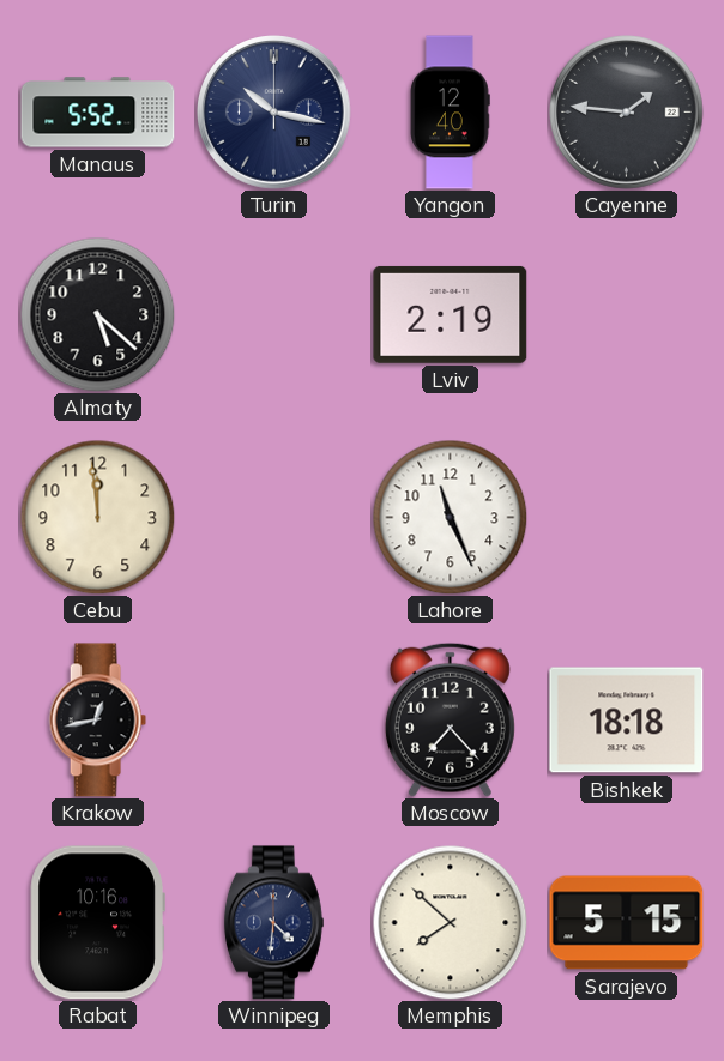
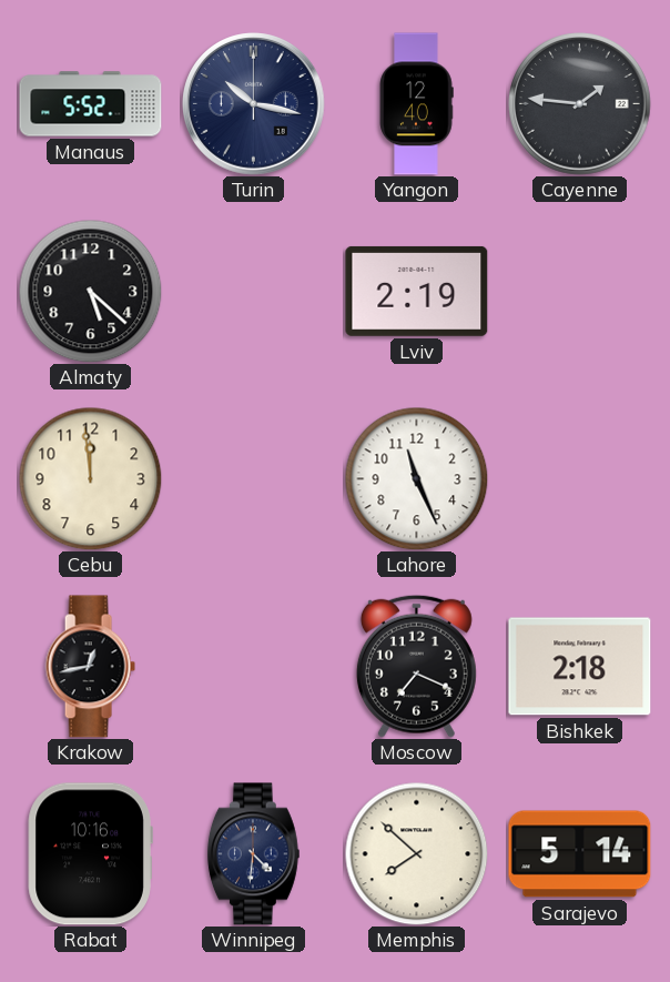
Moscow: 7:23 -> 7:19
Bishkek: 18:18 -> 2:18
Sarajevo: 5:15 -> 5:14
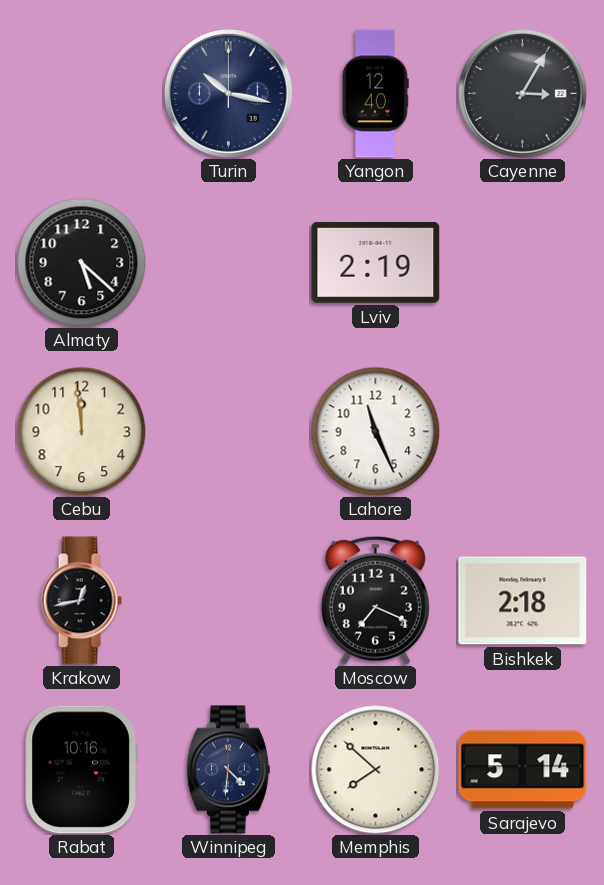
Manaus: 5:52 -> none
Cayenne: 1:46 -> 3:05
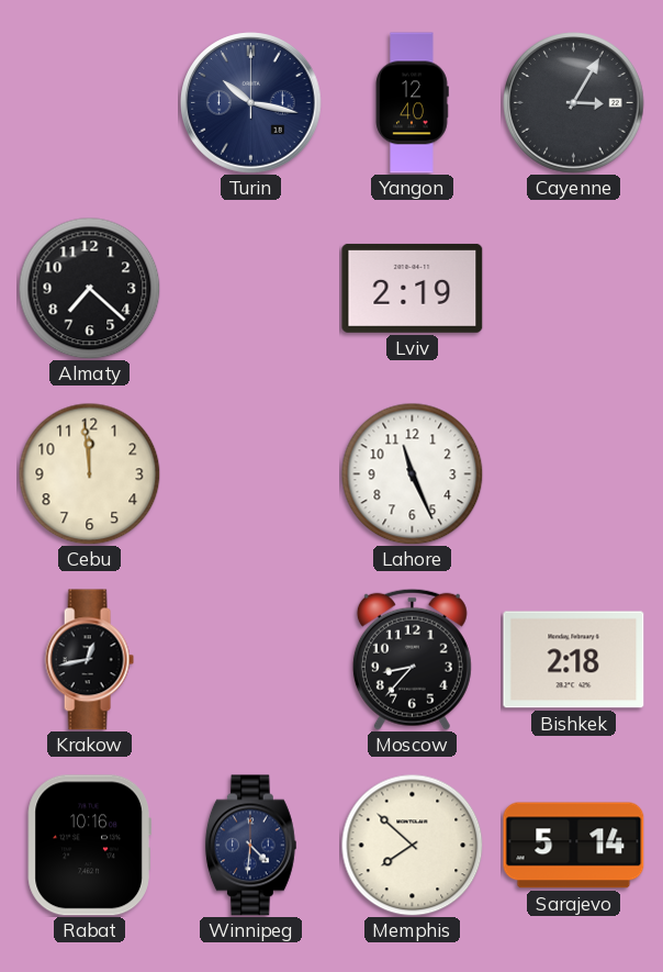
Almaty: 5:22 -> 7:22
Moscow: 7:19 -> 8:37
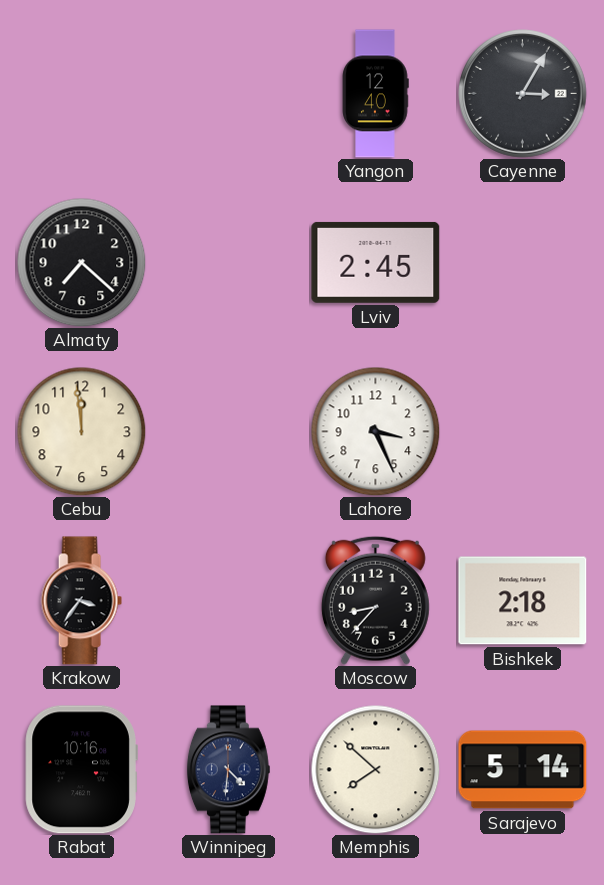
Turin: 10:17 -> none
Lviv: 2:19 -> 2:45
Lahore: 11:26 -> 3:26
Krakow: 12:43 -> 3:36
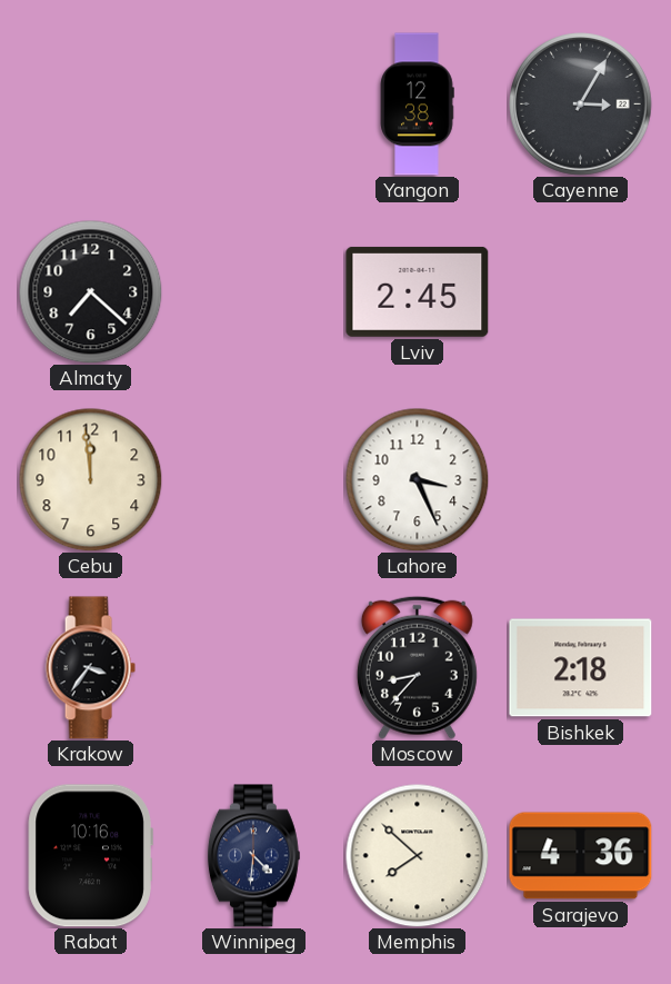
Yangon: 12:40 -> 12:38
Sarajevo: 5:14 -> 4:36
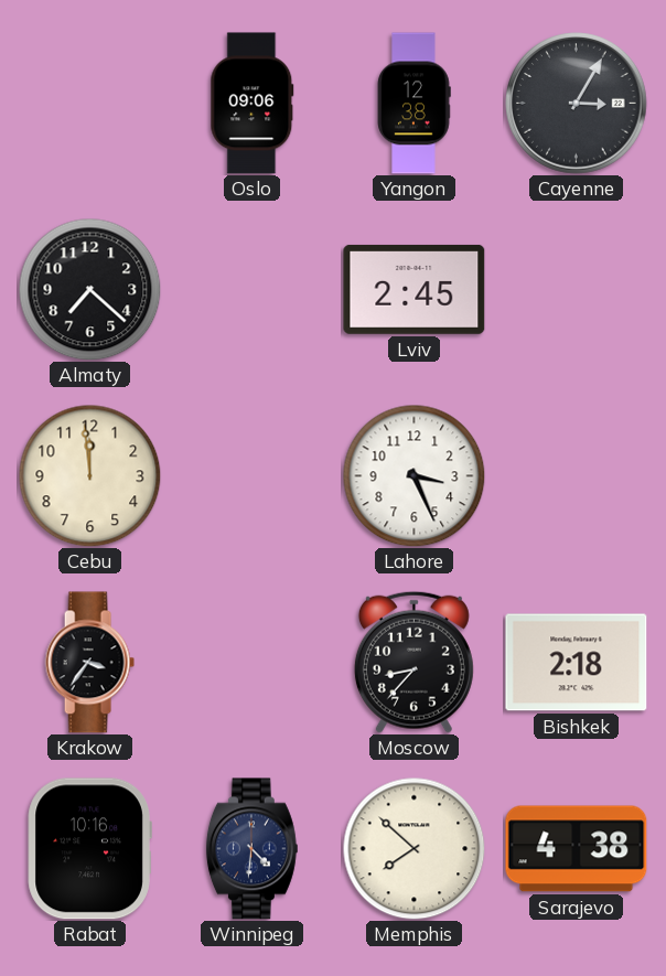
Oslo: none -> 09:06
Sarajevo: 4:36 -> 4:38
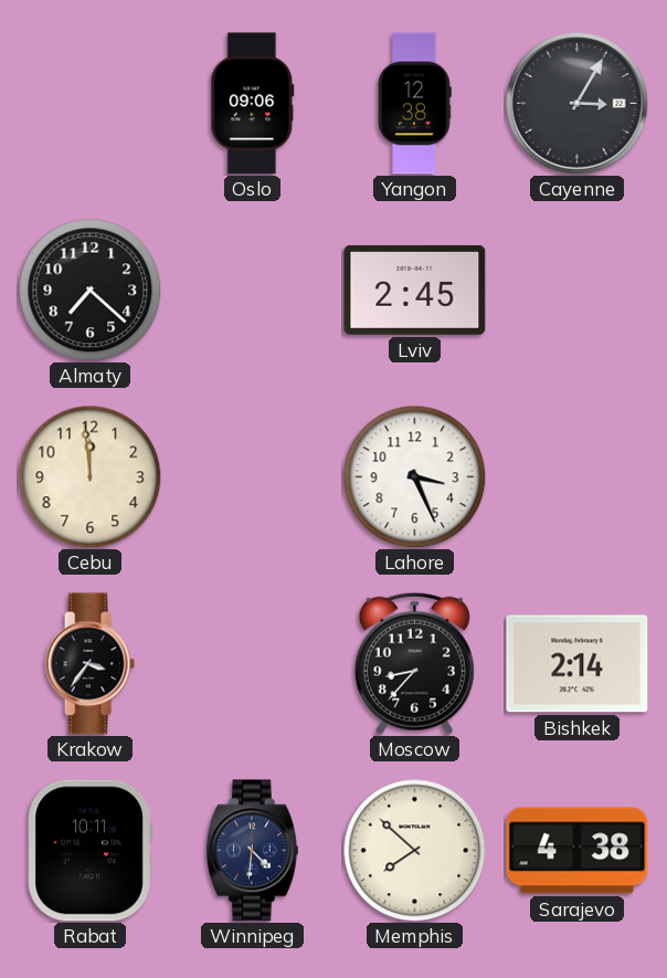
Bishkek: 2:18 -> 2:14
Rabat: 10:16 -> 10:11
